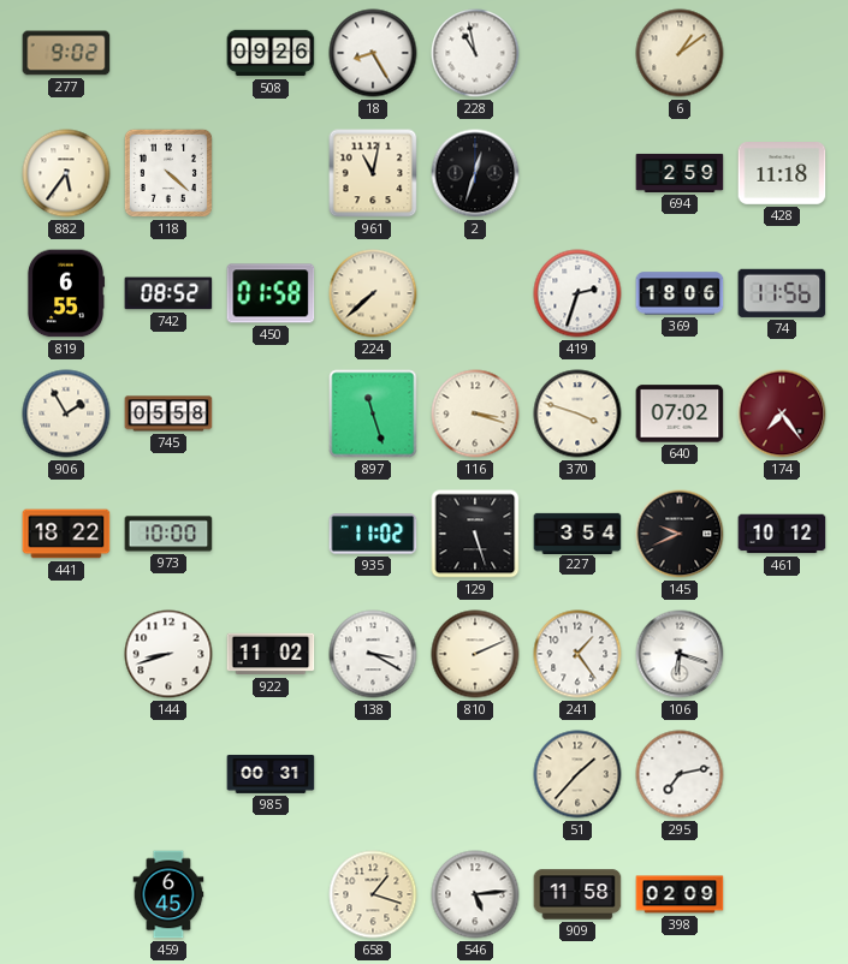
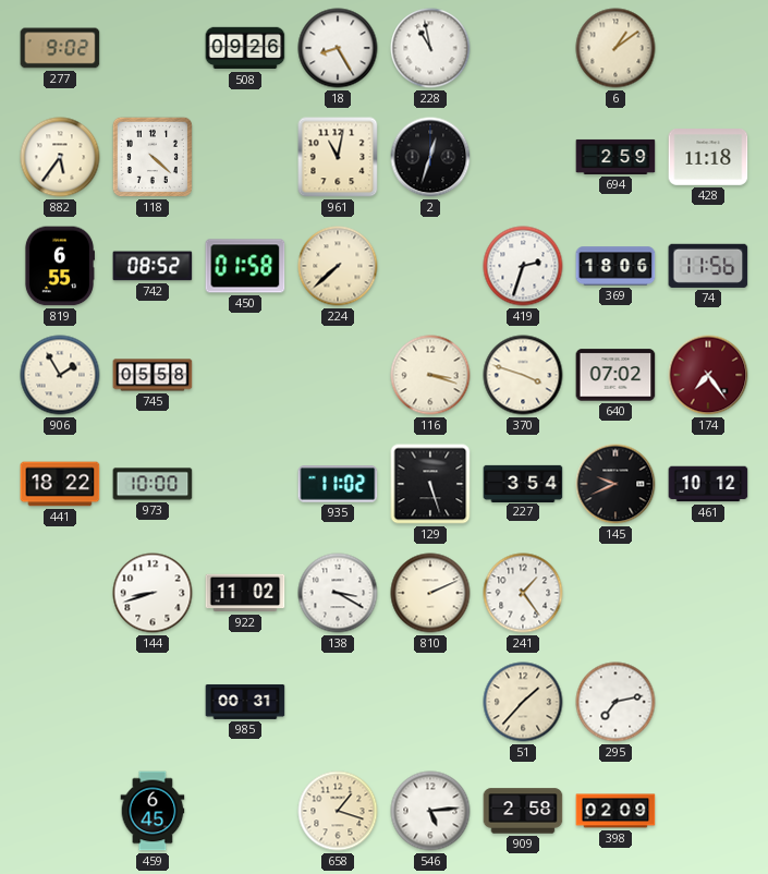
897: 11:27 -> none
106: 6:18 -> none
909: 11:58 -> 2:58
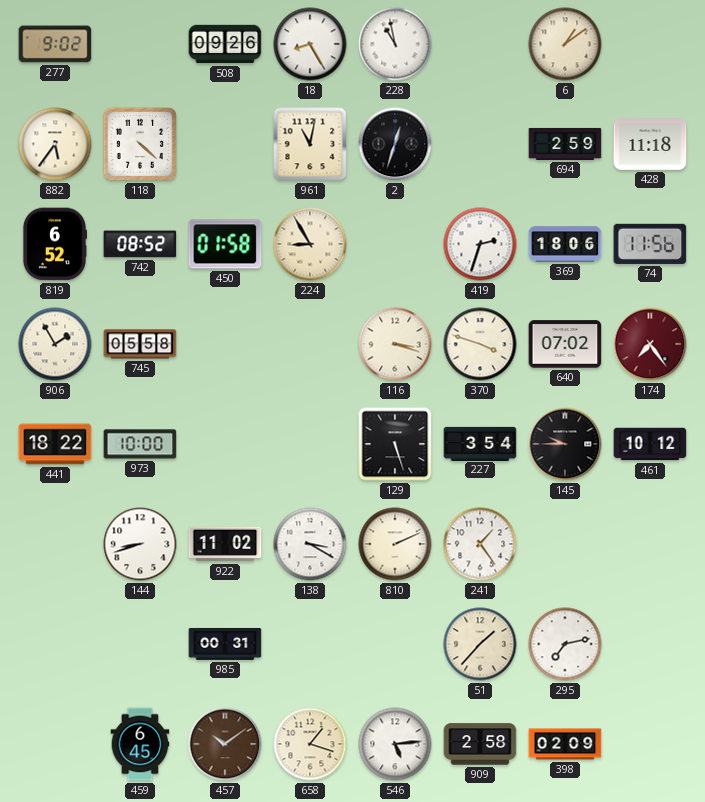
819: 6:55 -> 6:52
224: 7:38 -> 8:55
935: 11:02 -> none
145: 9:41 -> 9:45
457: none -> 10:09
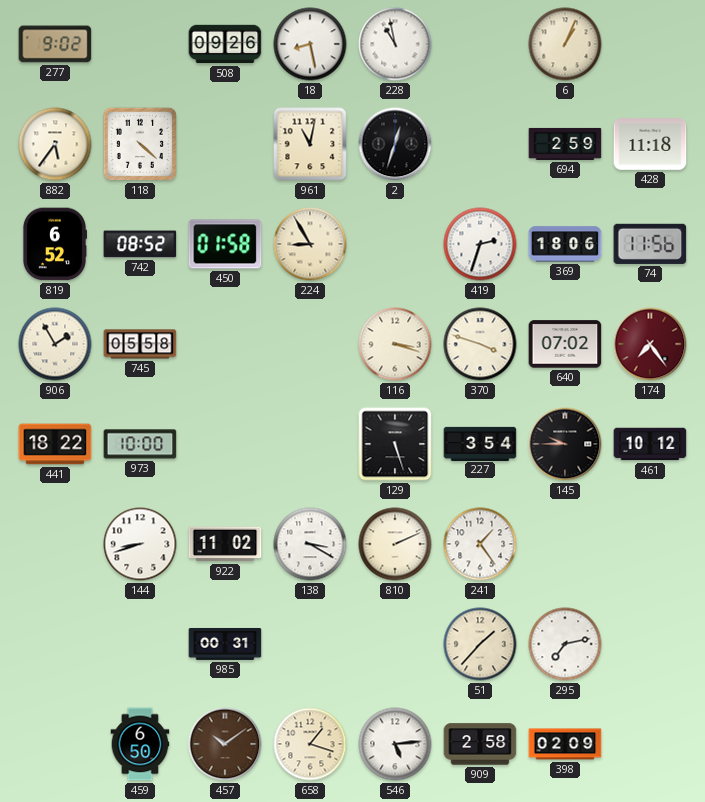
18: 8:25 -> 8:28
6: 1:09 -> 1:04
459: 6:45 -> 6:50
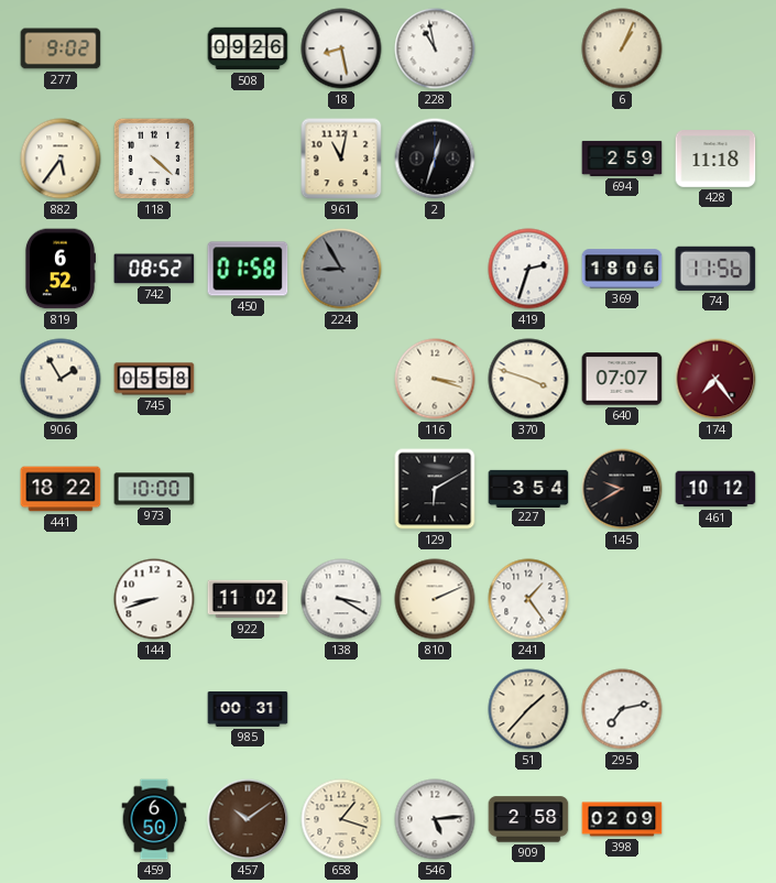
224 dial: cream -> grey
640: 07:02 -> 07:07
129: 5:27 -> 6:10
145: 9:45 -> 9:40
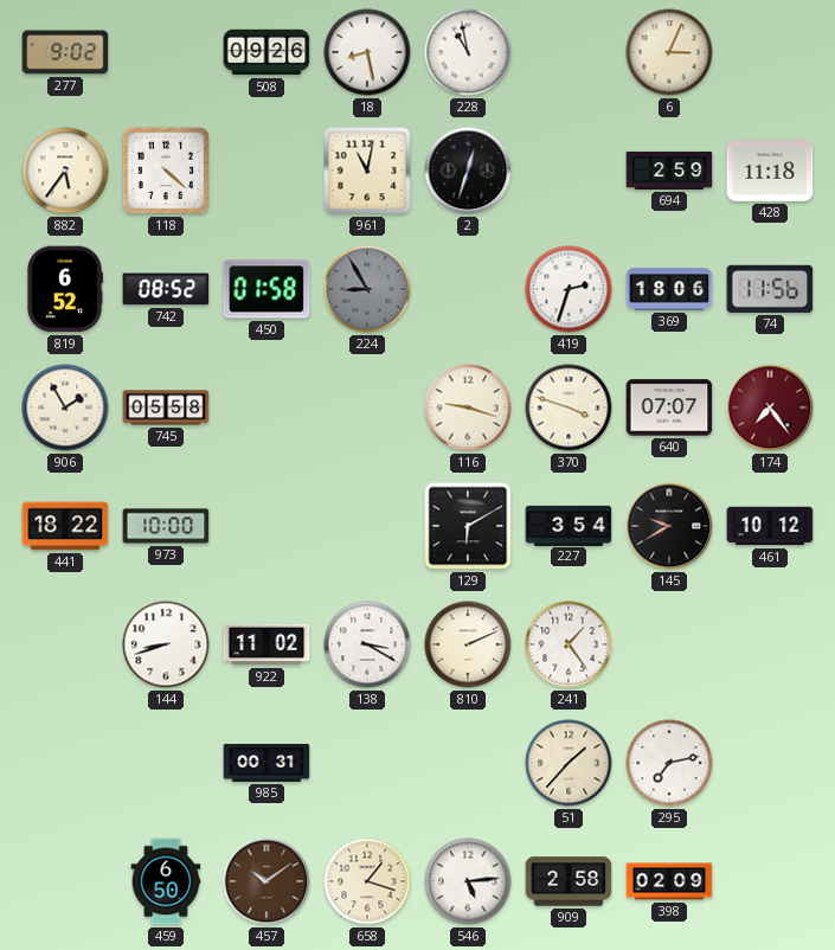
6: 1:04 -> 3:04
116: 3:18 -> 9:18
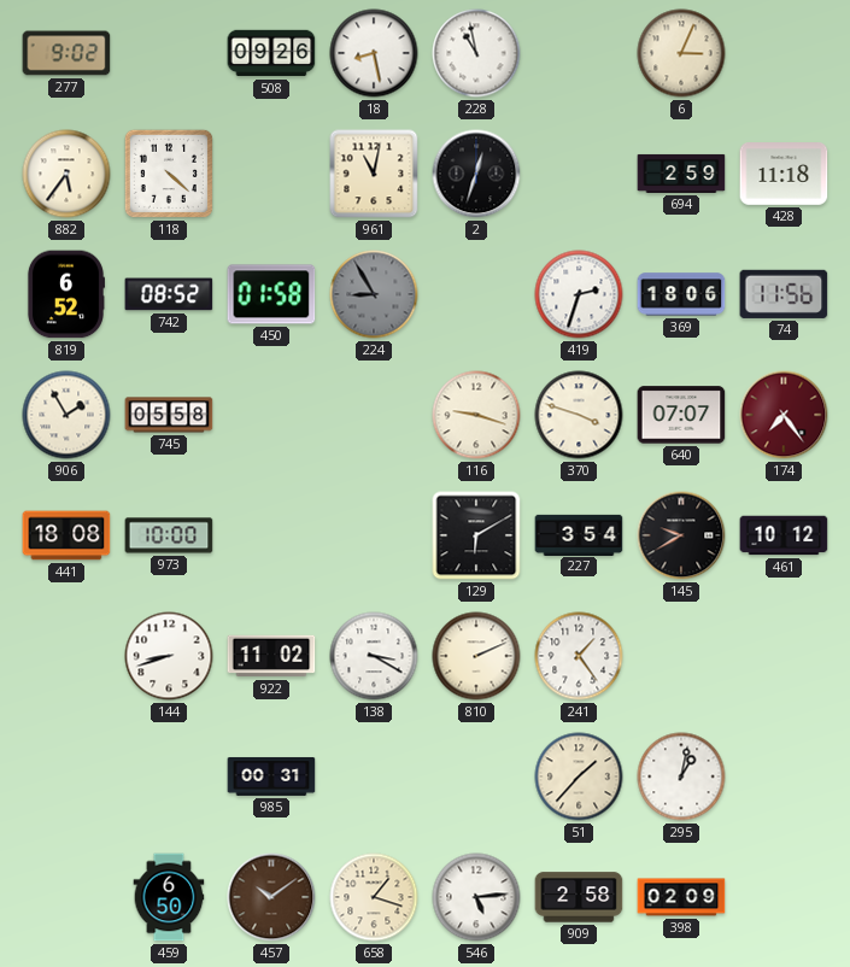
441: 18:22 -> 18:08
295: 7:13 -> 1:02
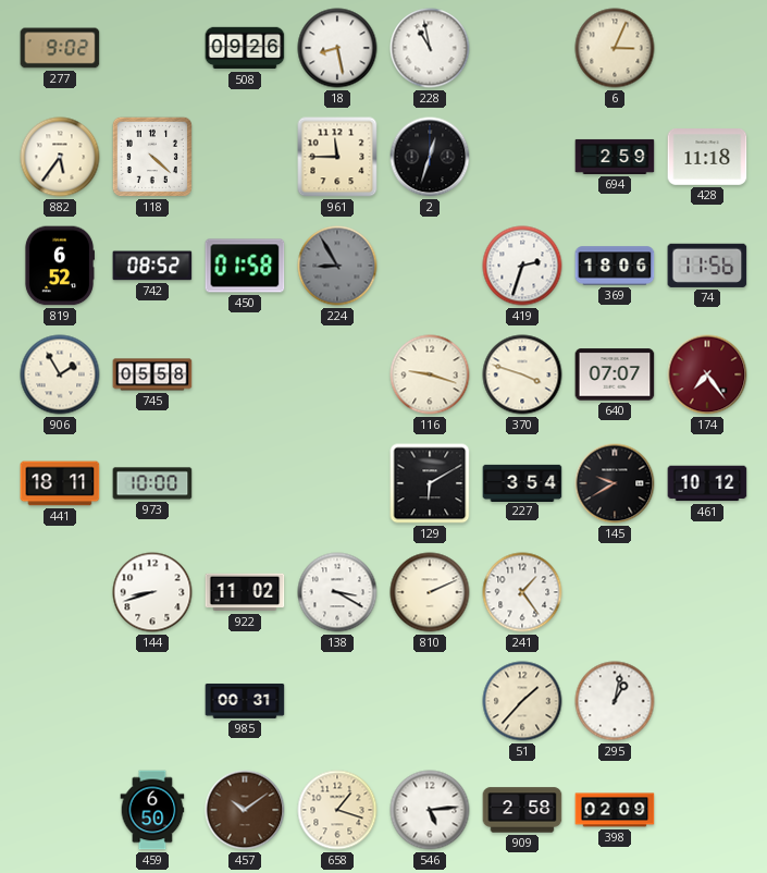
961: 11:02 -> 11:45
441: 18:08 -> 18:11
